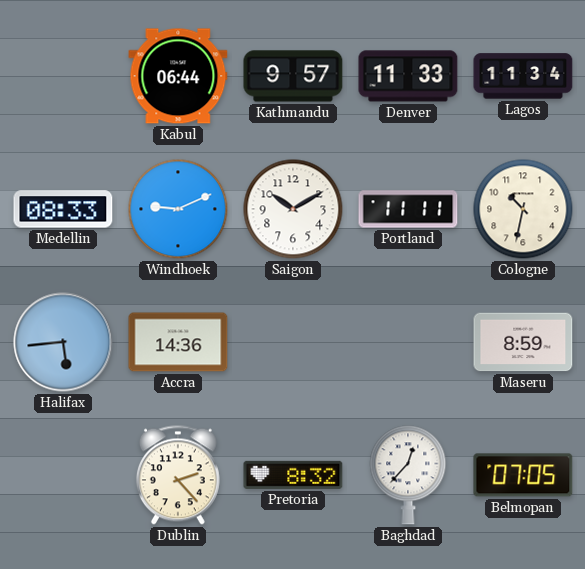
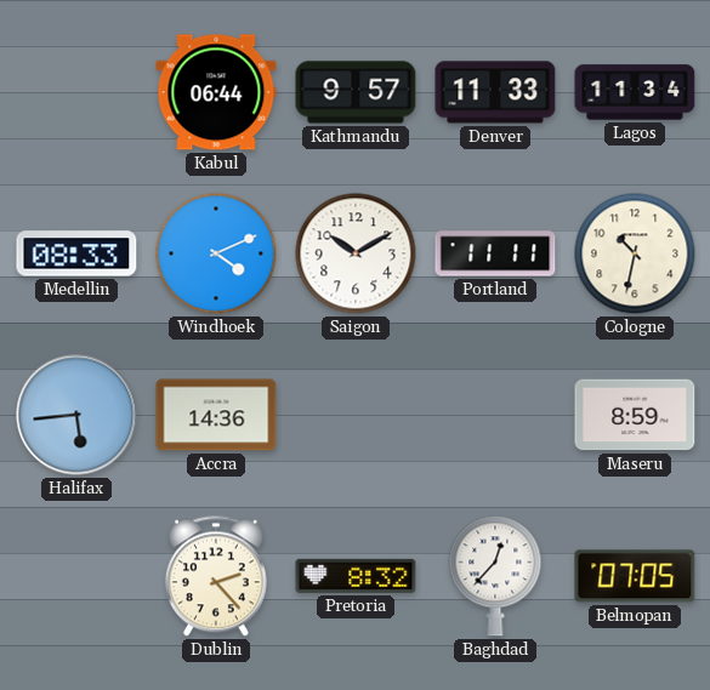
Windhoek: 9:11 -> 4:11
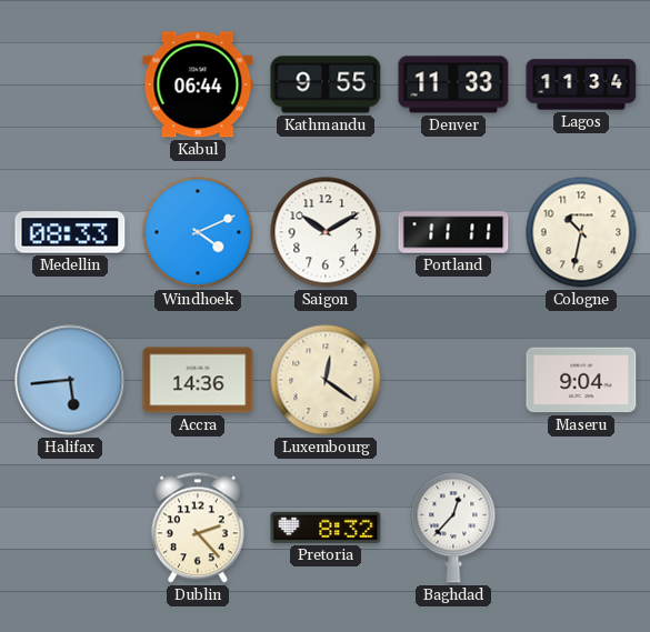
Kathmandu: 9:57 -> 9:55
Luxembourg: none -> 12:21
Maseru: 8:59 -> 9:04
Belmopan: 07:05 -> none
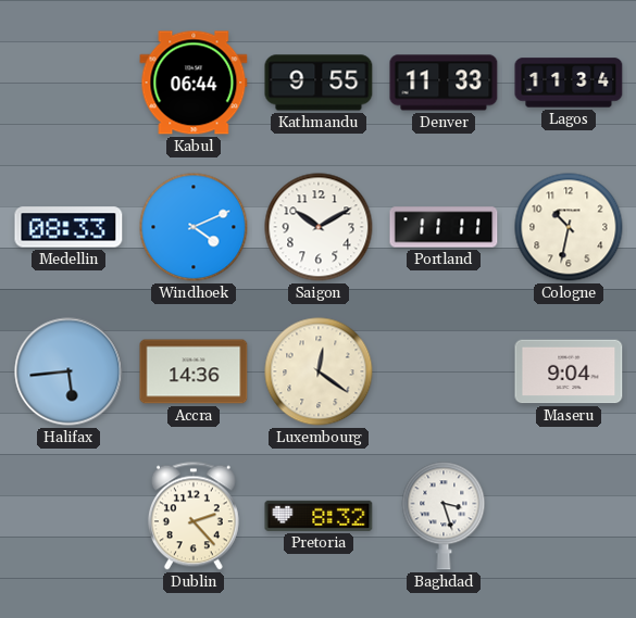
Baghdad: 12:37 -> 3:27
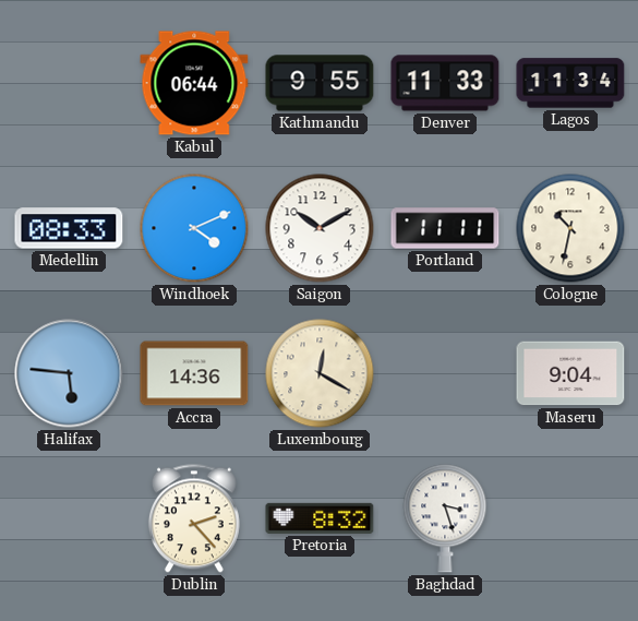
Halifax: 5:44 -> 5:46
Luxembourg: 12:21 -> 12:20
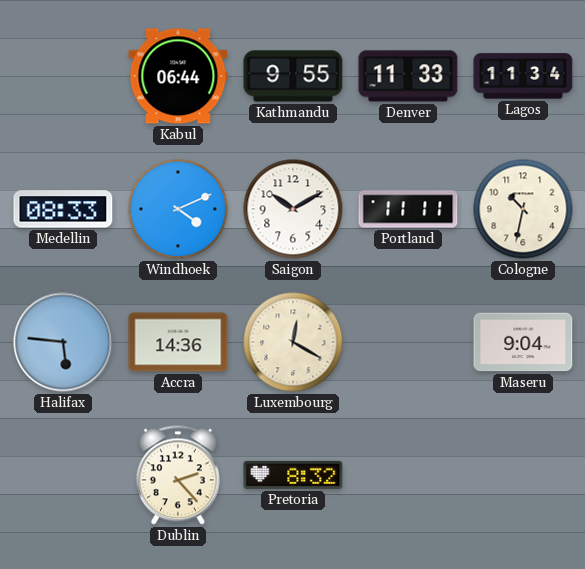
Baghdad: 3:27 -> none
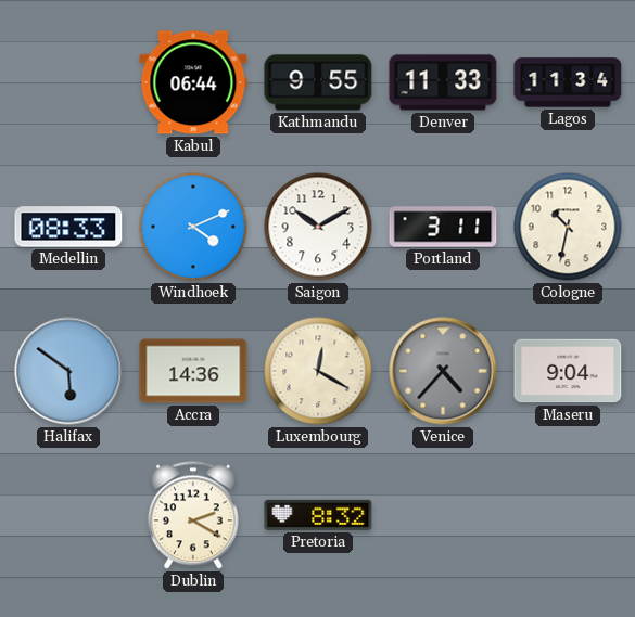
Portland: 11:11 -> 3:11
Halifax: 5:46 -> 5:51
Venice: none -> 4:37
Dublin: 2:23 -> 2:20
